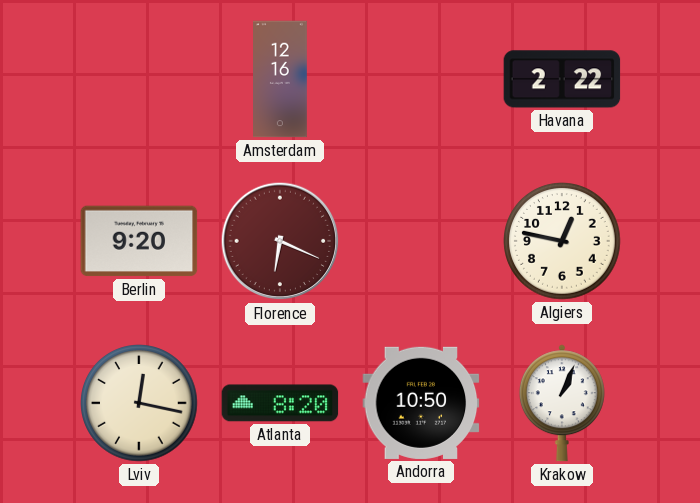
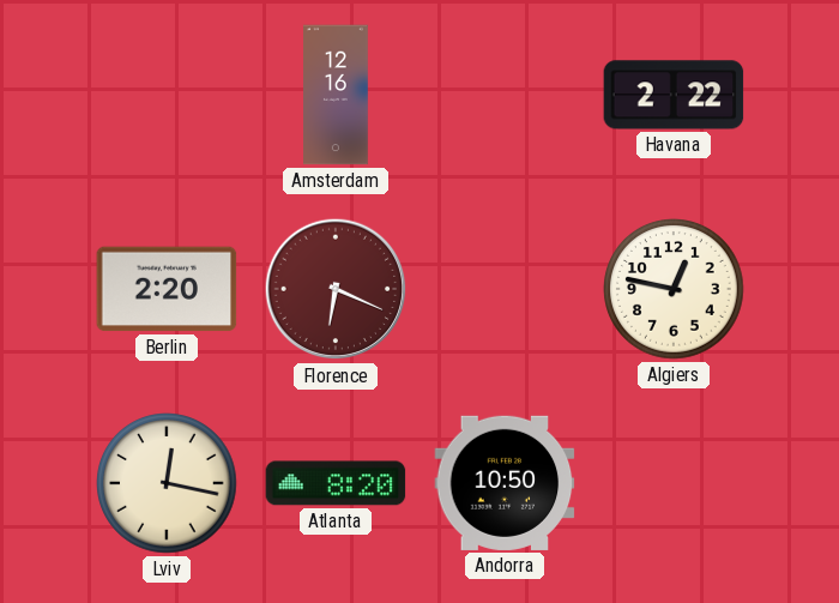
Berlin: 9:20 -> 2:20
Krakow: 1:04 -> none
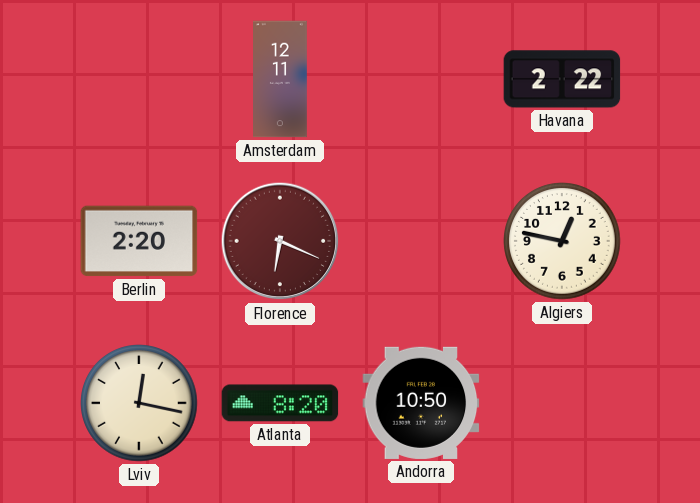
Amsterdam: 12:16 -> 12:11
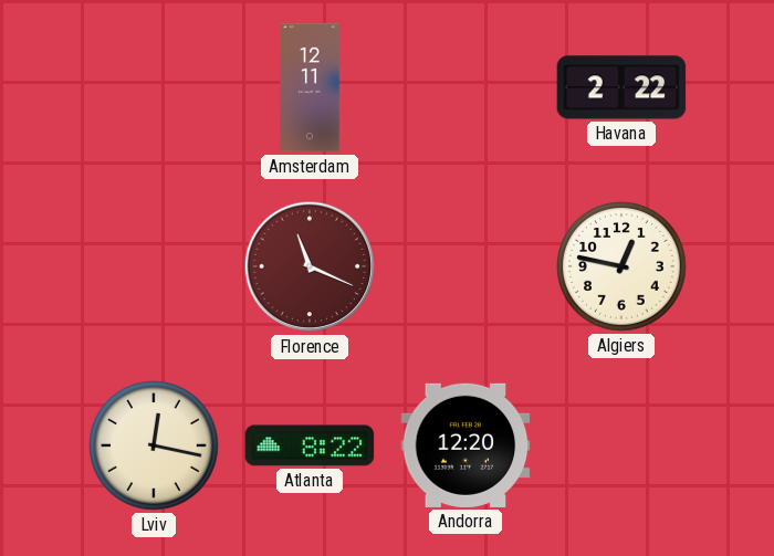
Berlin: 2:20 -> none
Florence: 6:19 -> 11:19
Atlanta: 8:20 -> 8:22
Andorra: 10:50 -> 12:20
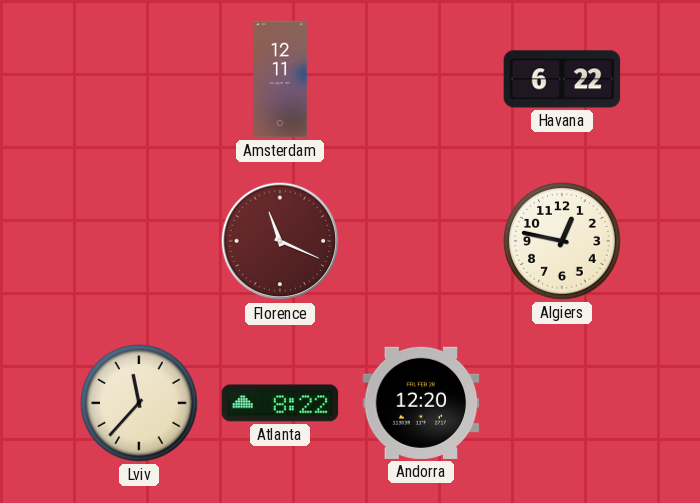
Havana: 2:22 -> 6:22
Lviv: 12:17 -> 11:37
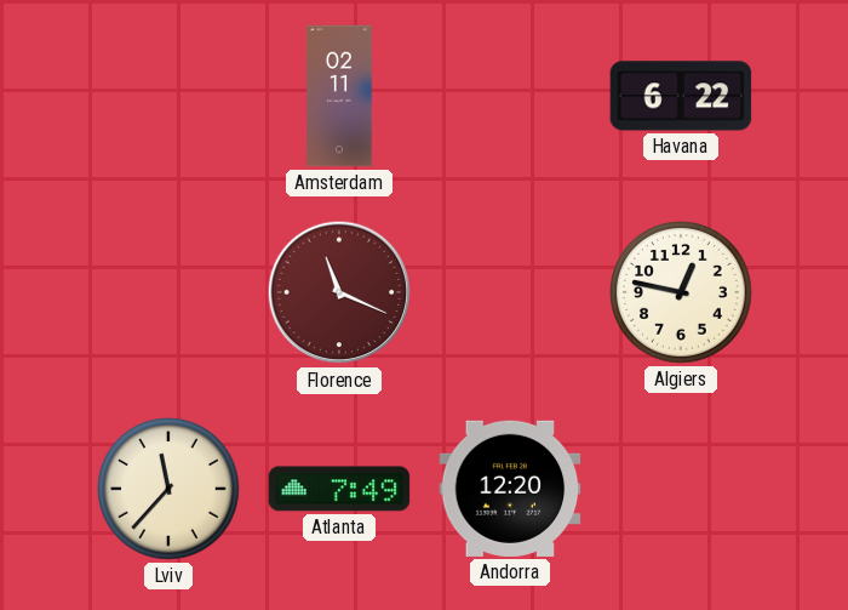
Amsterdam: 12:11 -> 02:11
Atlanta: 8:22 -> 7:49
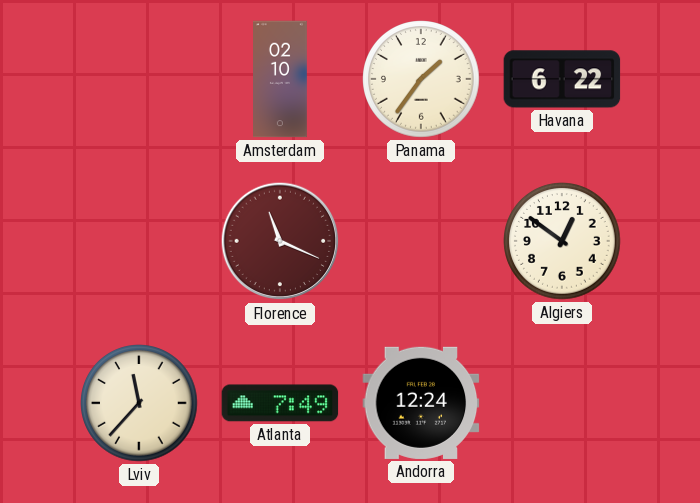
Amsterdam: 02:11 -> 02:10
Panama: none -> 1:36
Algiers: 12:47 -> 12:51
Andorra: 12:20 -> 12:24
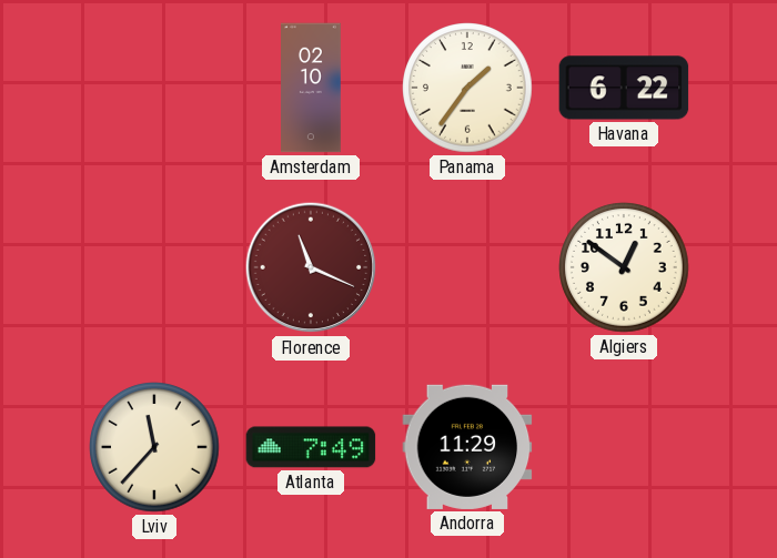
Andorra: 12:24 -> 11:29
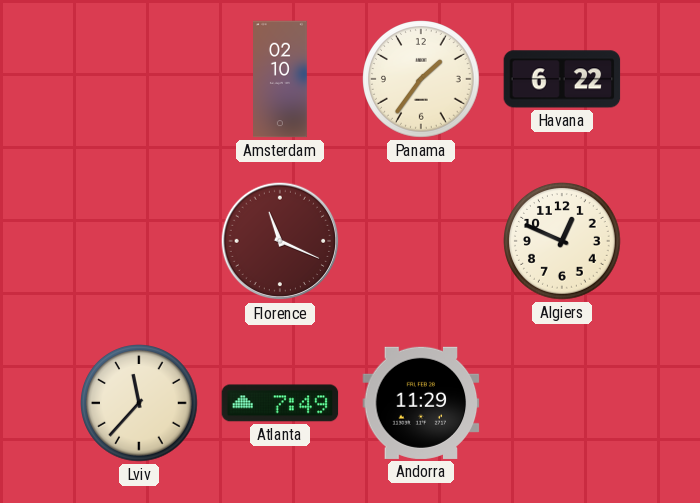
Algiers: 12:51 -> 12:49
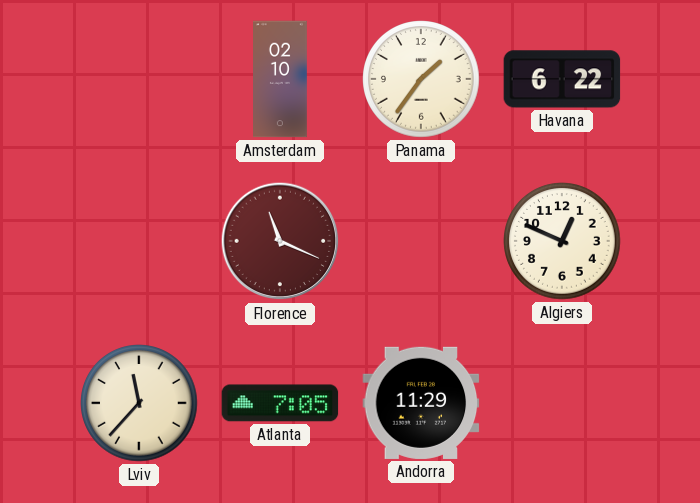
Atlanta: 7:49 -> 7:05
